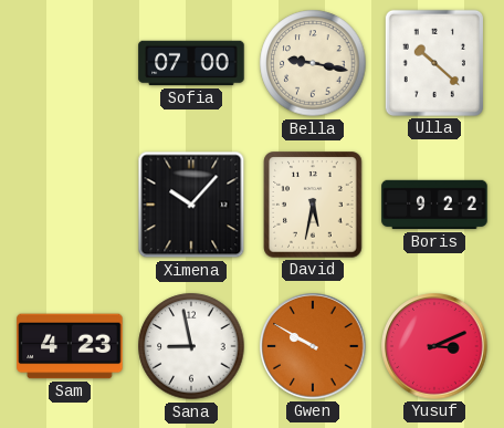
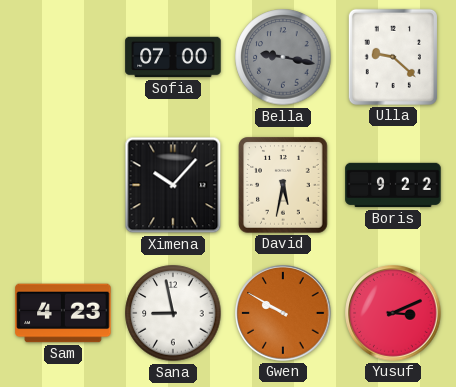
Bella dial: cream -> grey
Ulla: 10:22 -> 9:22
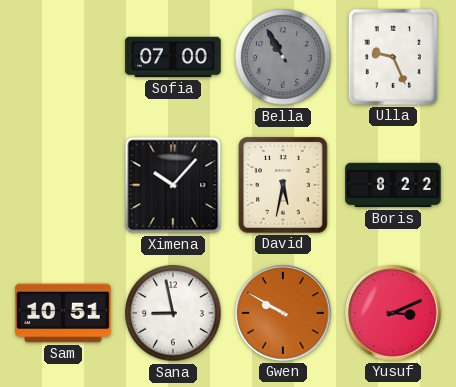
Bella: 9:17 -> 10:55
Ulla: 9:22 -> 9:26
Boris: 9:22 -> 8:22
Sam: 4:23 -> 10:51
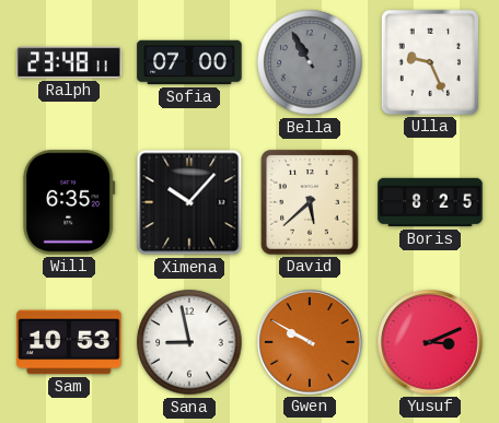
Ralph: none -> 23:48
Will: none -> 6:35
David: 5:32 -> 5:38
Boris: 8:22 -> 8:25
Sam: 10:51 -> 10:53
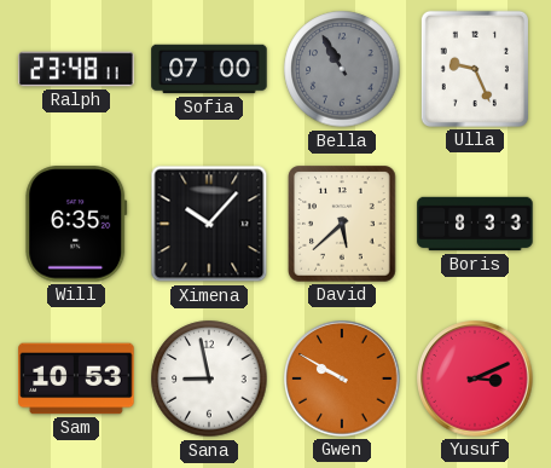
Boris: 8:25 -> 8:33
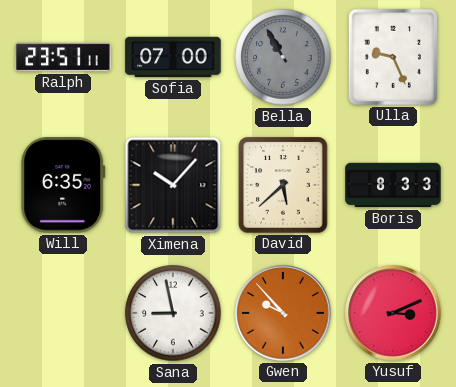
Ralph: 23:48 -> 23:51
Sam: 10:53 -> none
Gwen: 9:50 -> 9:53
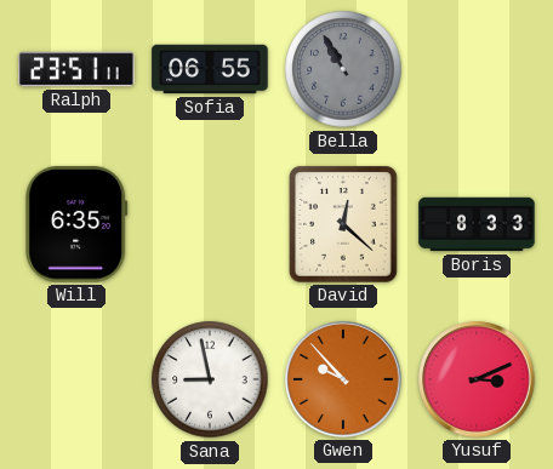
Sofia: 07:00 -> 06:55
Ulla: 9:26 -> none
Ximena: 10:07 -> none
David: 5:38 -> 12:22
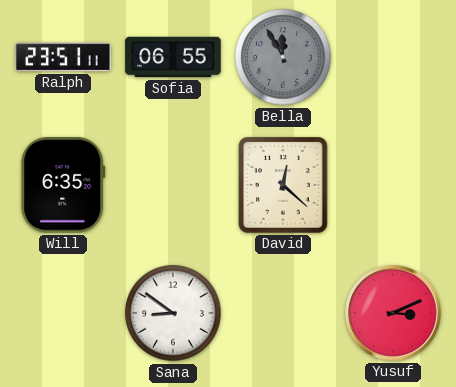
Bella: 10:55 -> 11:55
Boris: 8:33 -> none
Sana: 8:58 -> 8:51
Gwen: 9:53 -> none
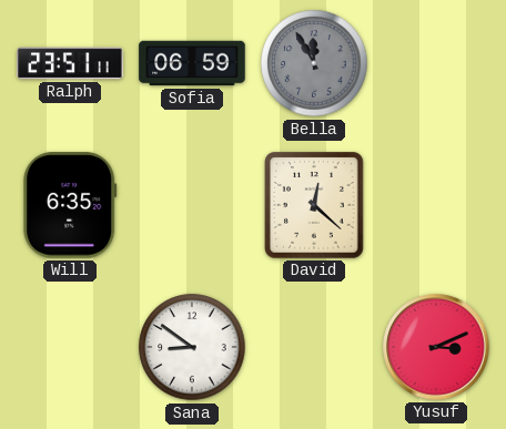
Sofia: 06:55 -> 06:59
